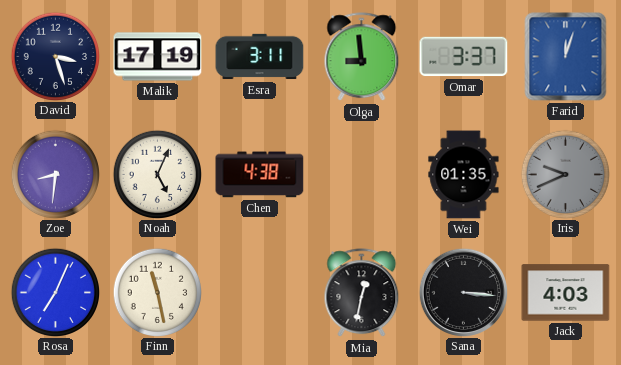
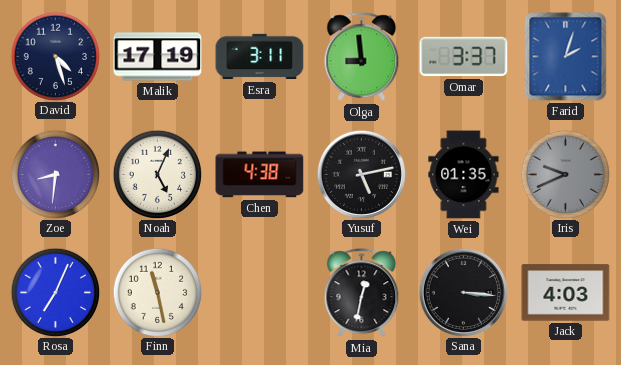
David: 3:27 -> 4:27
Farid: 12:03 -> 2:03
Yusuf: none -> 5:13
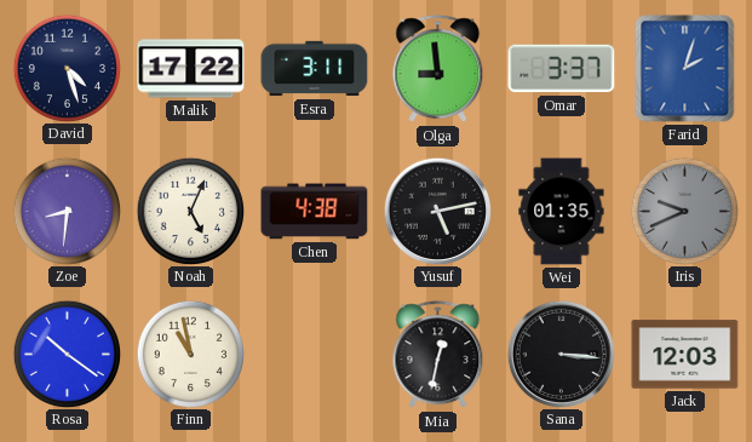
Malik: 17:19 -> 17:22
Rosa: 7:04 -> 10:21
Finn: 11:28 -> 10:58
Jack: 4:03 -> 12:03
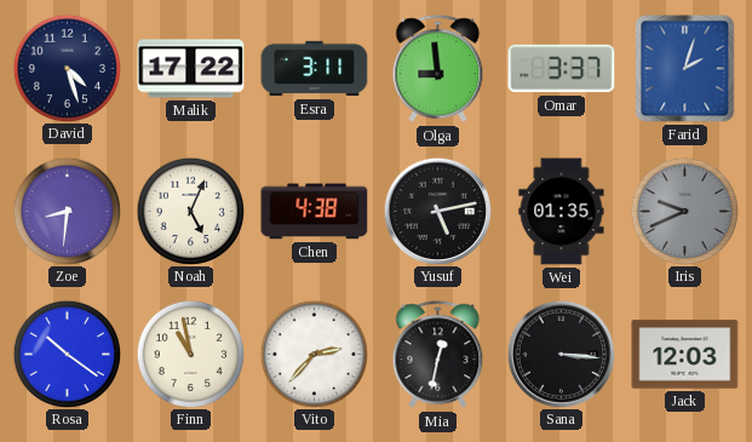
Vito: none -> 2:37
